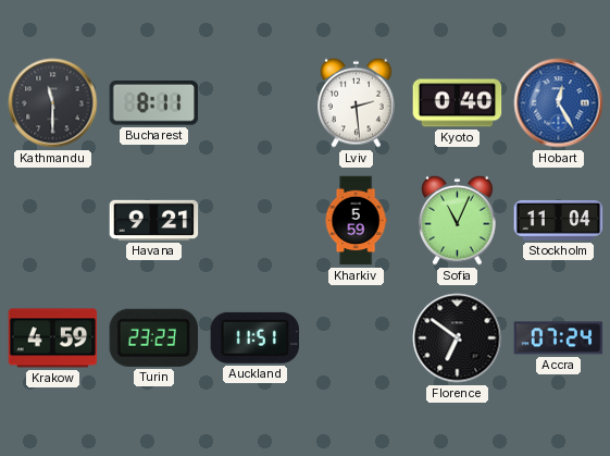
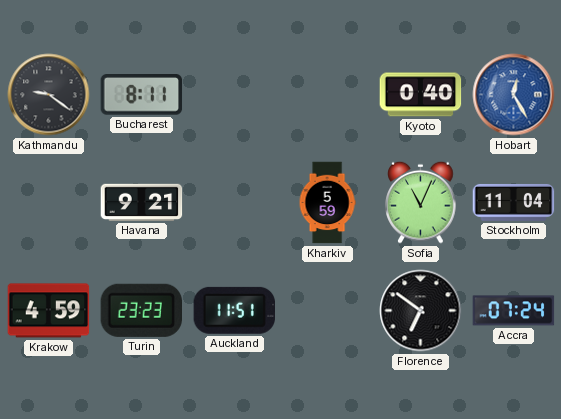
Kathmandu: 11:30 -> 9:21
Lviv: 2:29 -> none
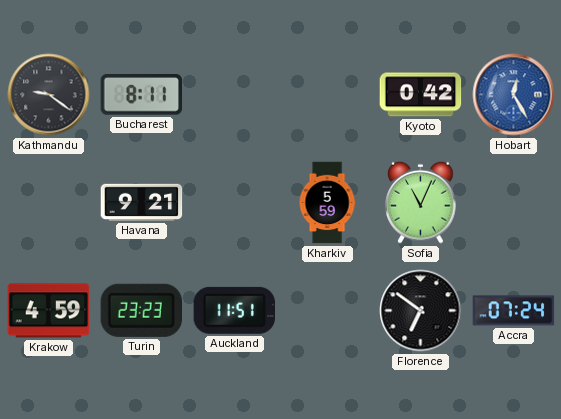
Kyoto: 0:40 -> 0:42
Stockholm: 11:04 -> none
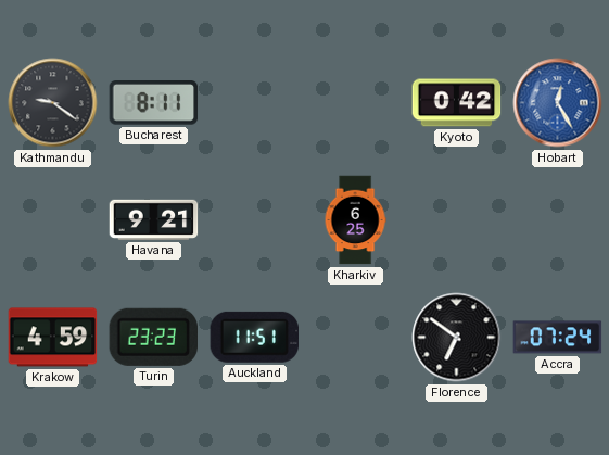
Kharkiv: 5:59 -> 6:25
Sofia: 11:04 -> none
